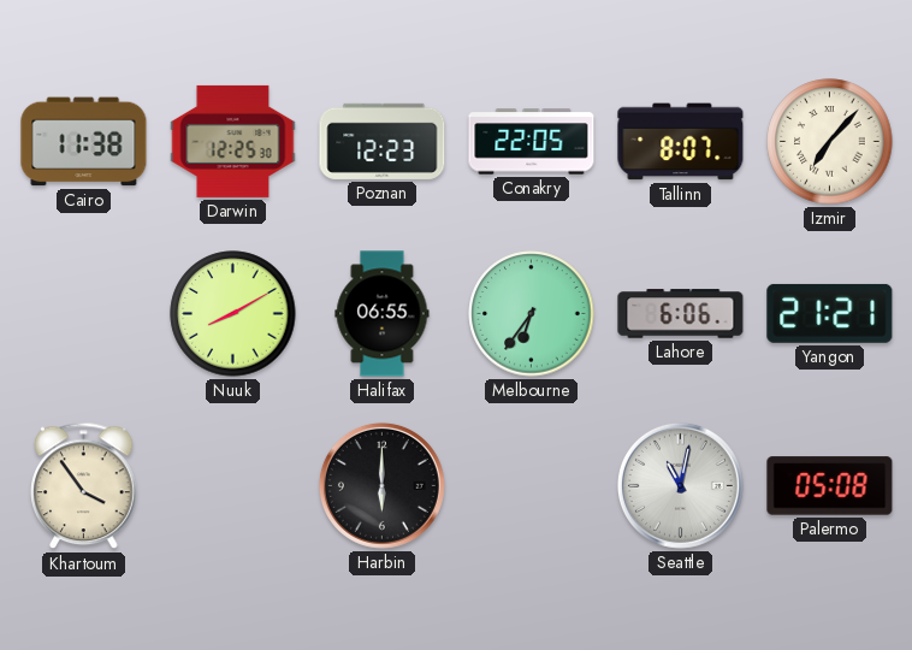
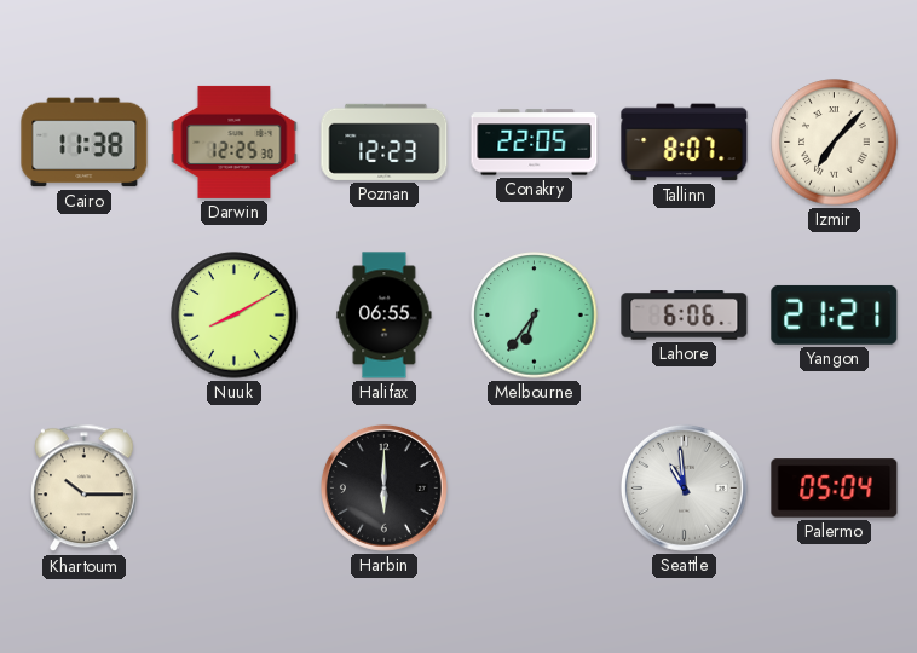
Khartoum: 3:54 -> 10:15
Seattle: 11:02 -> 10:59
Palermo: 05:08 -> 05:04
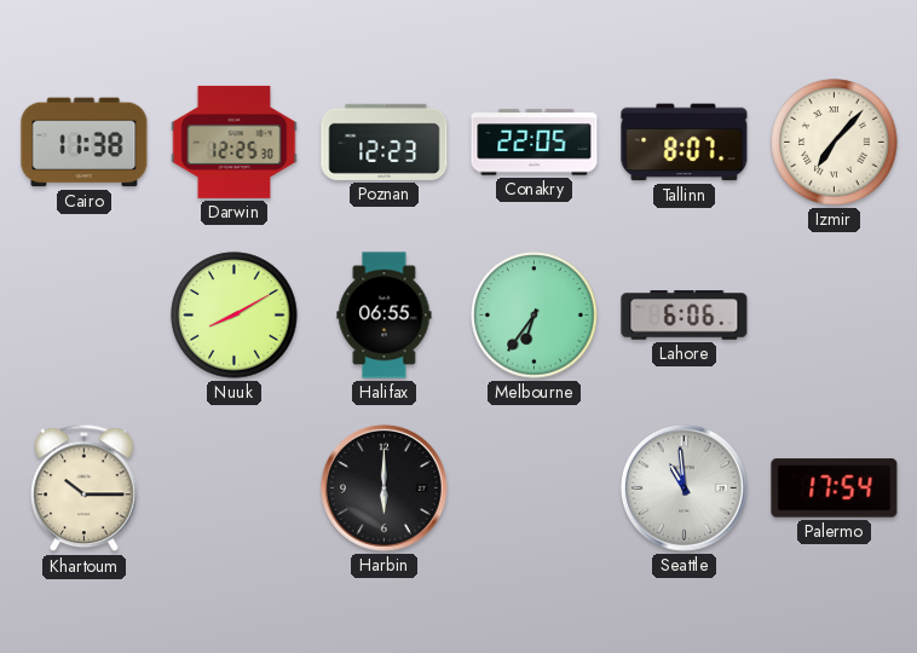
Yangon: 21:21 -> none
Palermo: 05:04 -> 17:54
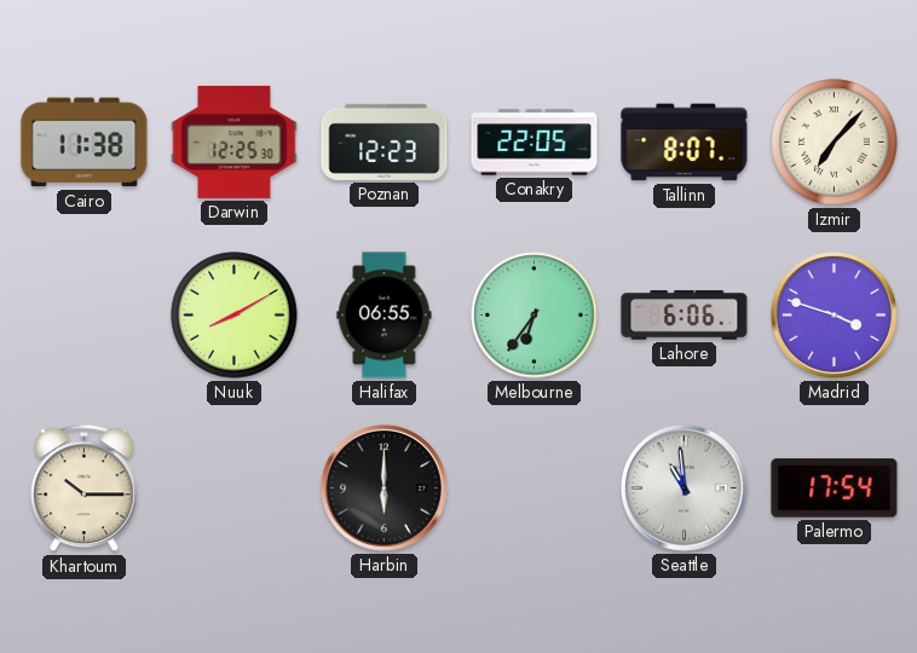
Madrid: none -> 3:48
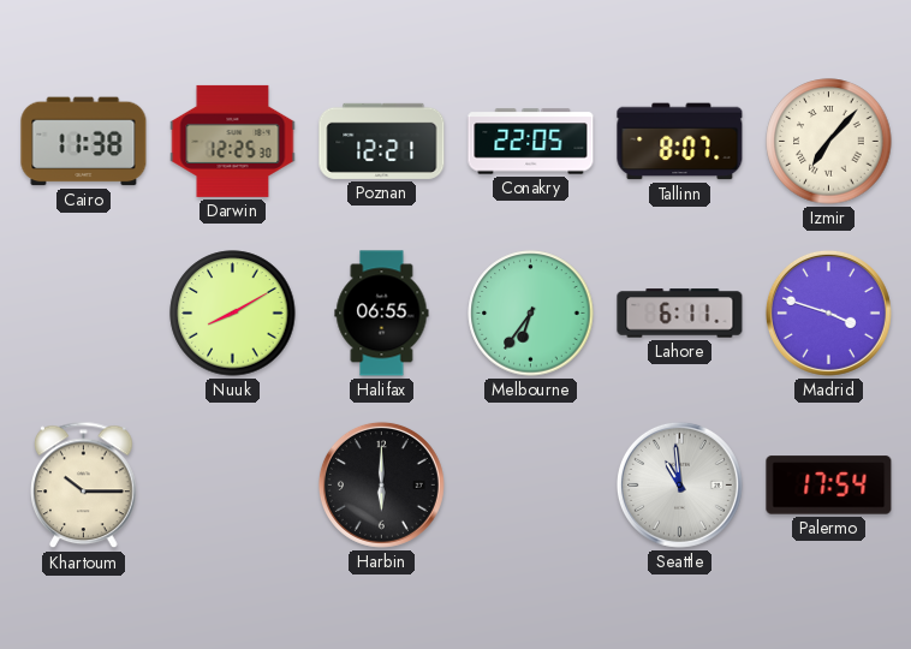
Poznan: 12:23 -> 12:21
Lahore: 6:06 -> 6:11
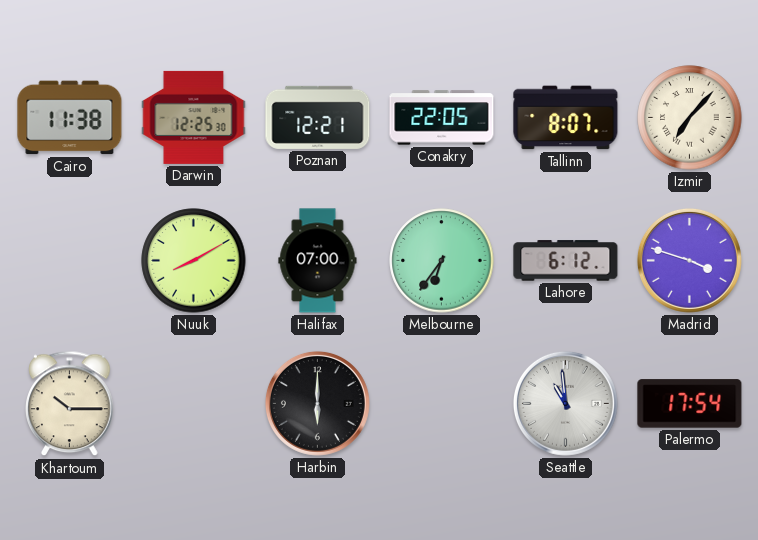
Halifax: 06:55 -> 07:00
Lahore: 6:11 -> 6:12
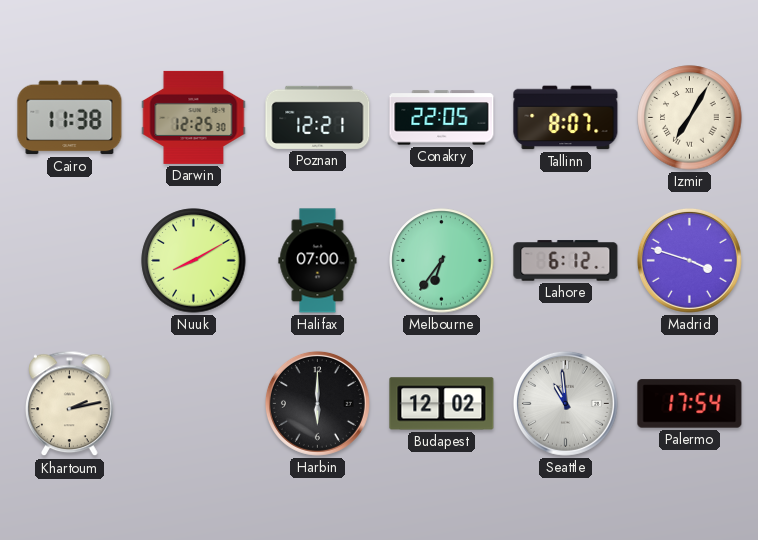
Izmir: 7:07 -> 7:05
Khartoum: 10:15 -> 2:13
Budapest: none -> 12:02
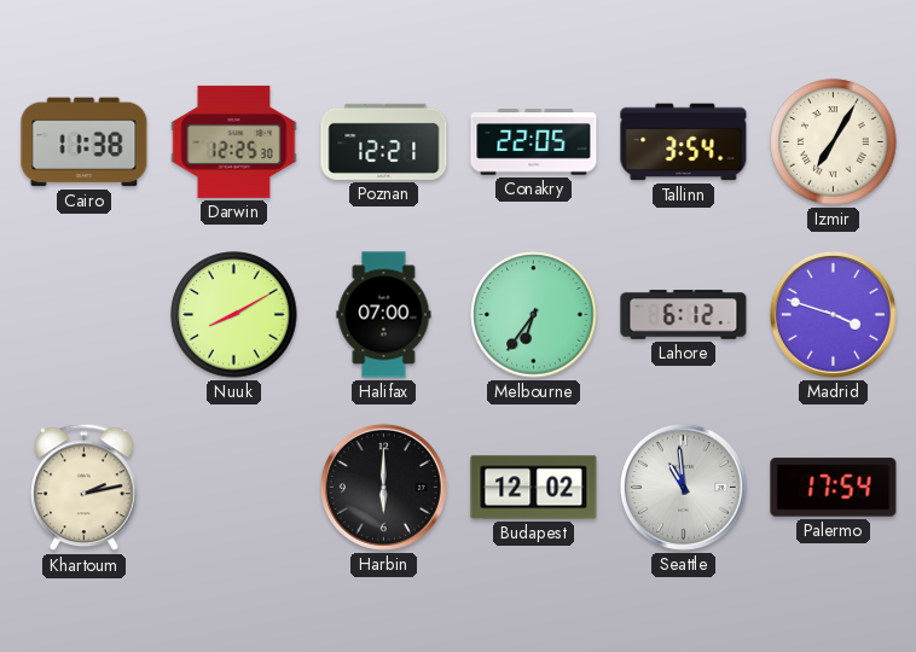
Tallinn: 8:07 -> 3:54
